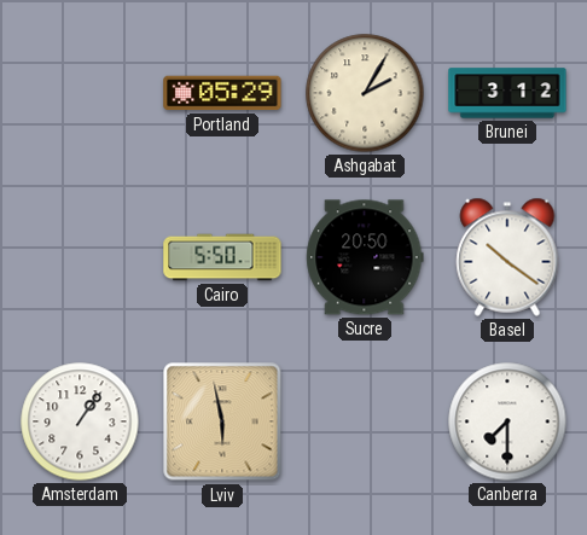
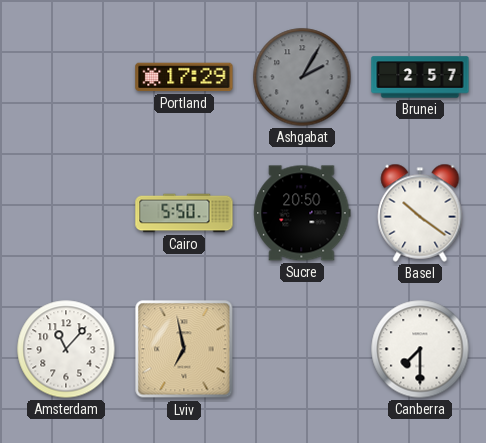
Portland: 05:29 -> 17:29
Ashgabat dial: cream -> grey
Brunei: 3:12 -> 2:57
Amsterdam: 1:06 -> 11:07
Lviv: 5:58 -> 6:58
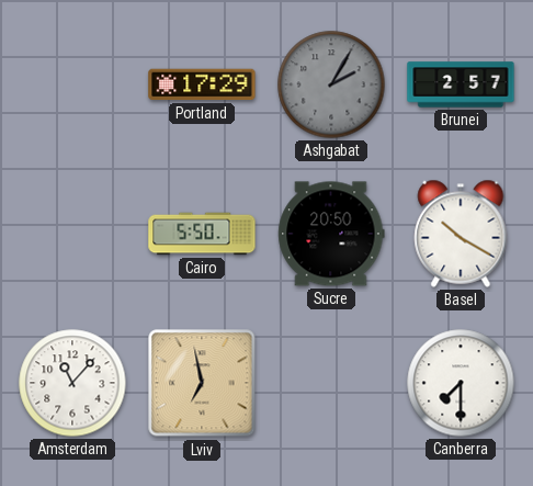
Basel: 10:21 -> 10:20
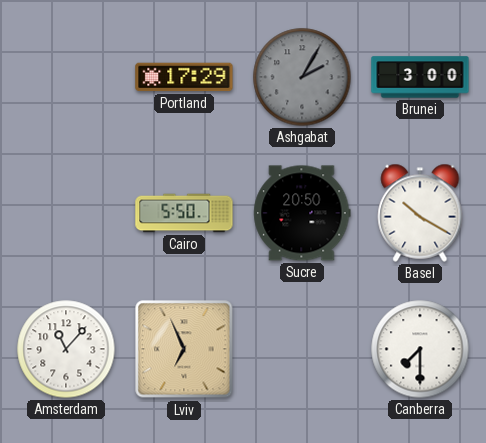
Brunei: 2:57 -> 3:00
Lviv: 6:58 -> 6:56
